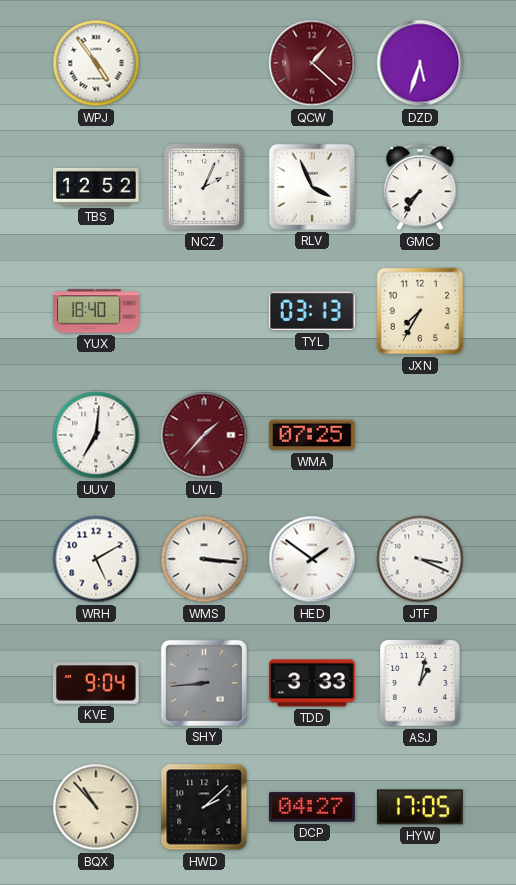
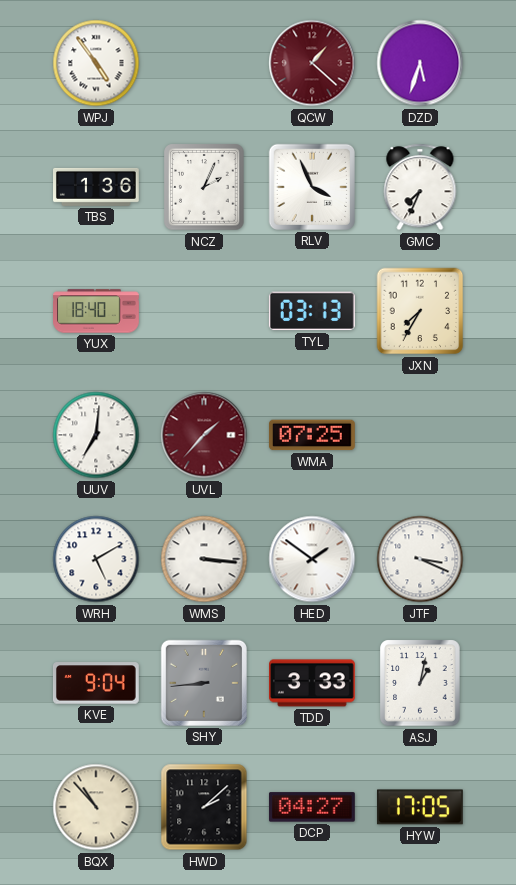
TBS: 12:52 -> 1:36
GMC: 7:36 -> 7:34
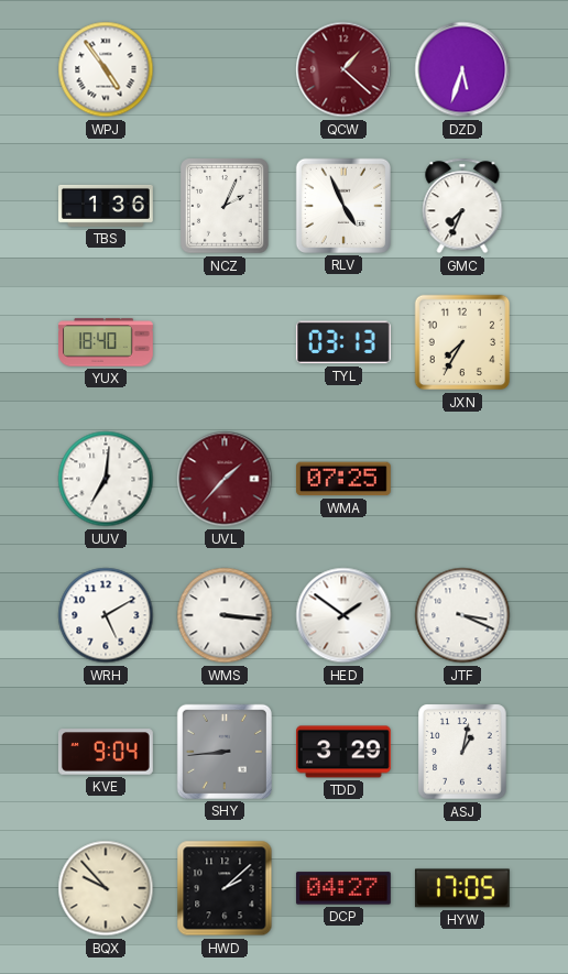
RLV: 3:56 -> 4:56
TDD: 3:33 -> 3:29
BQX: 10:53 -> 9:53
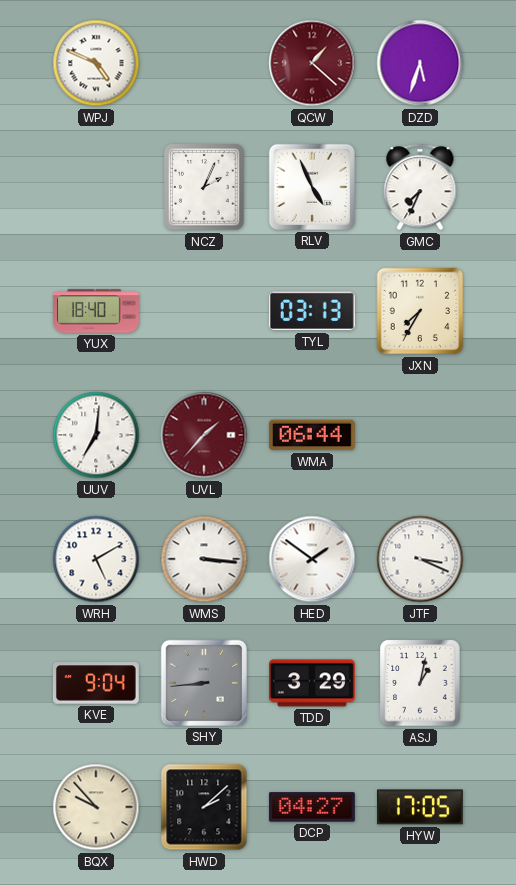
WPJ: 4:54 -> 4:49
TBS: 1:36 -> none
WMA: 07:25 -> 06:44
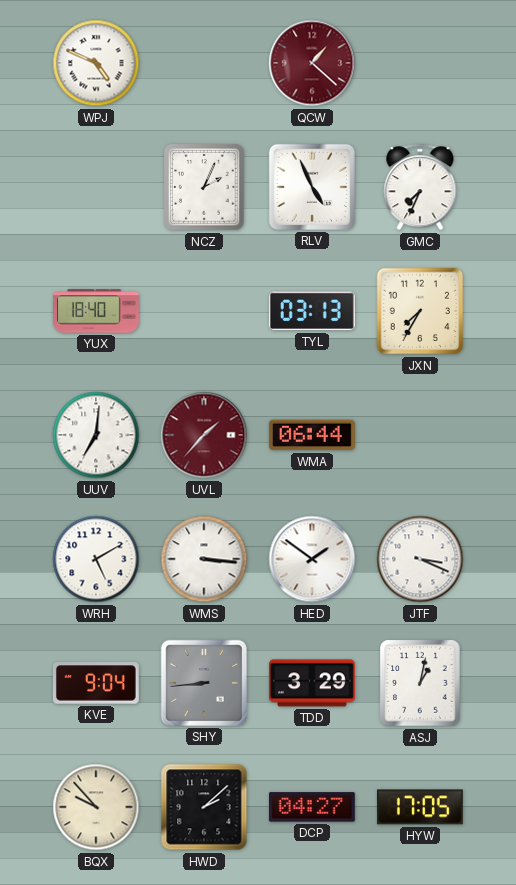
DZD: 5:33 -> none
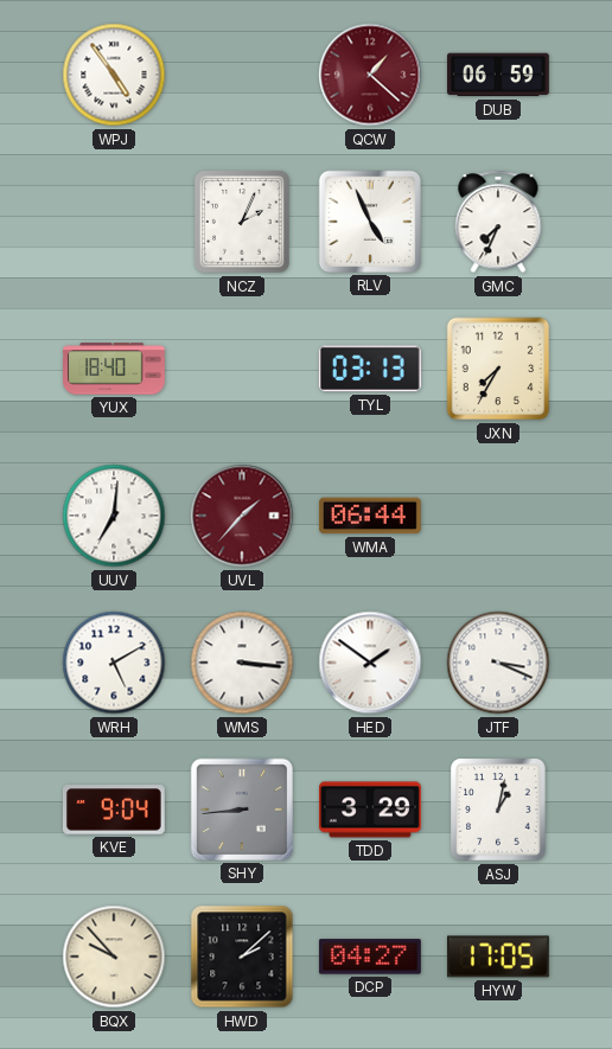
WPJ: 4:49 -> 4:54
DUB: none -> 06:59
